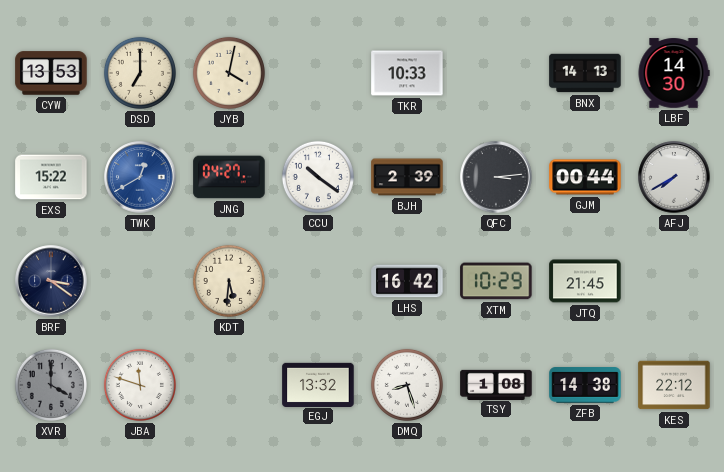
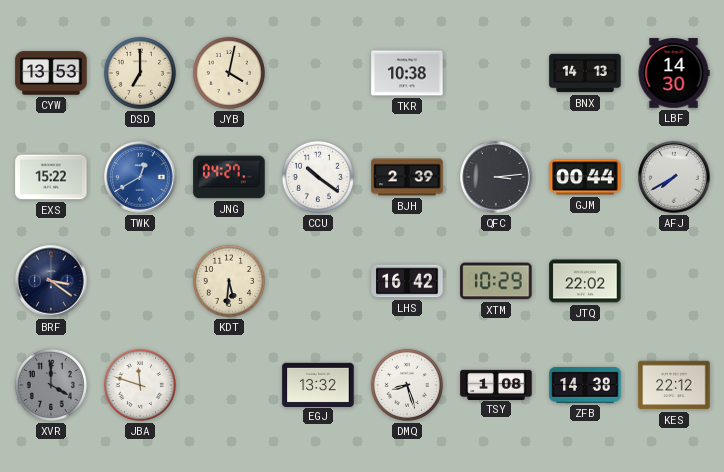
TKR: 10:33 -> 10:38
JTQ: 21:45 -> 22:02
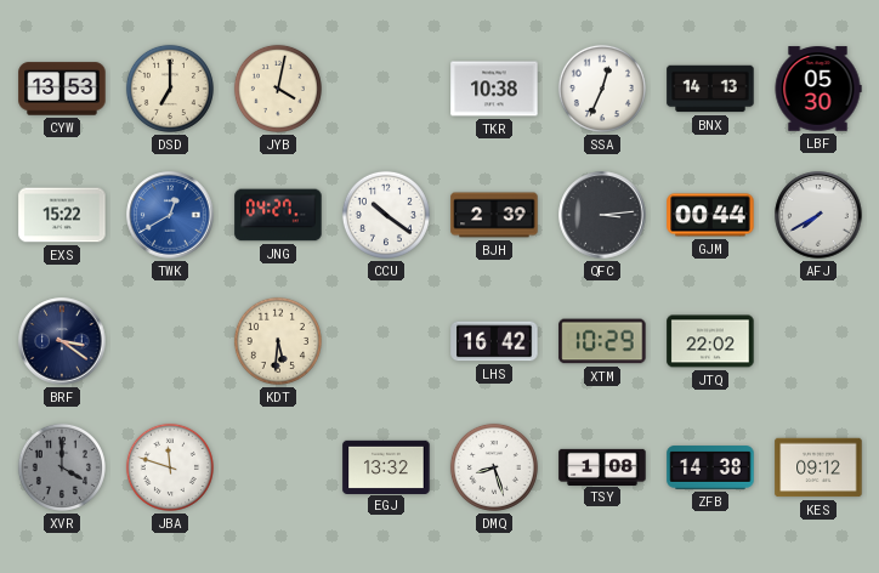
SSA: none -> 12:34
LBF: 14:30 -> 05:30
KES: 22:12 -> 09:12
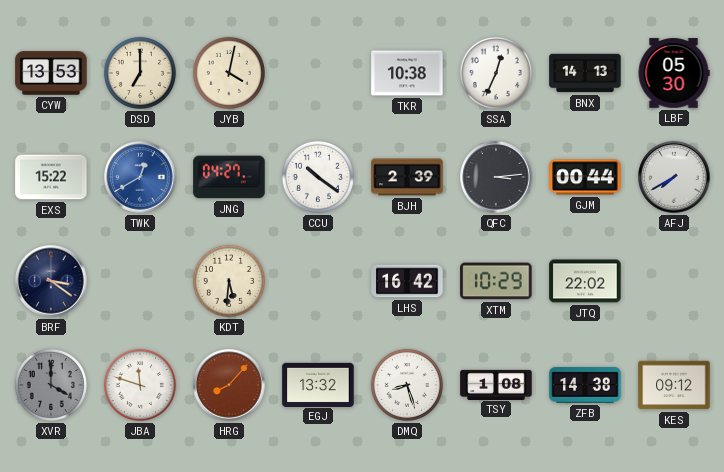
HRG: none -> 8:07
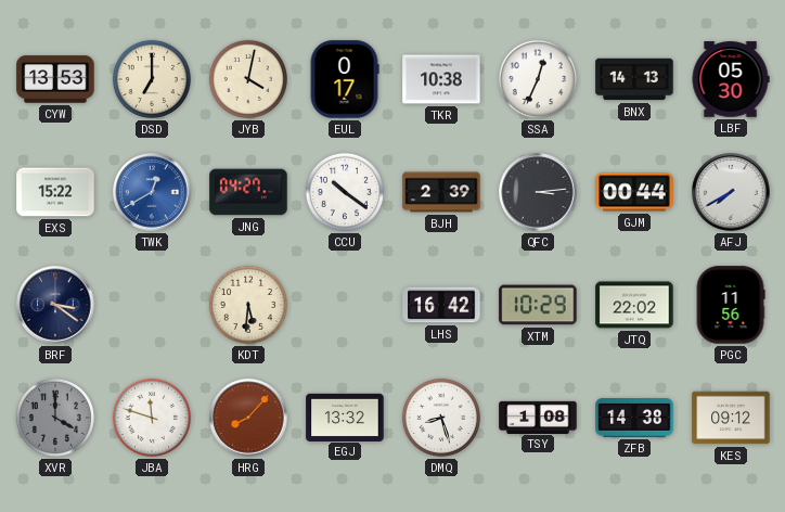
EUL: none -> 0:17
PGC: none -> 11:56
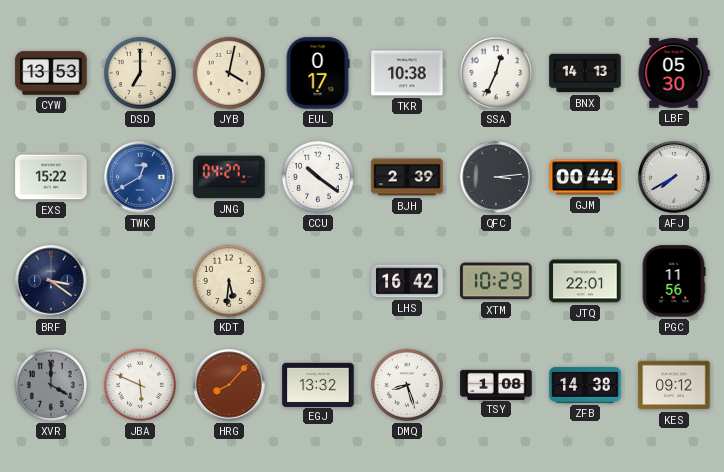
JTQ: 22:02 -> 22:01
JBA: 11:48 -> 5:49
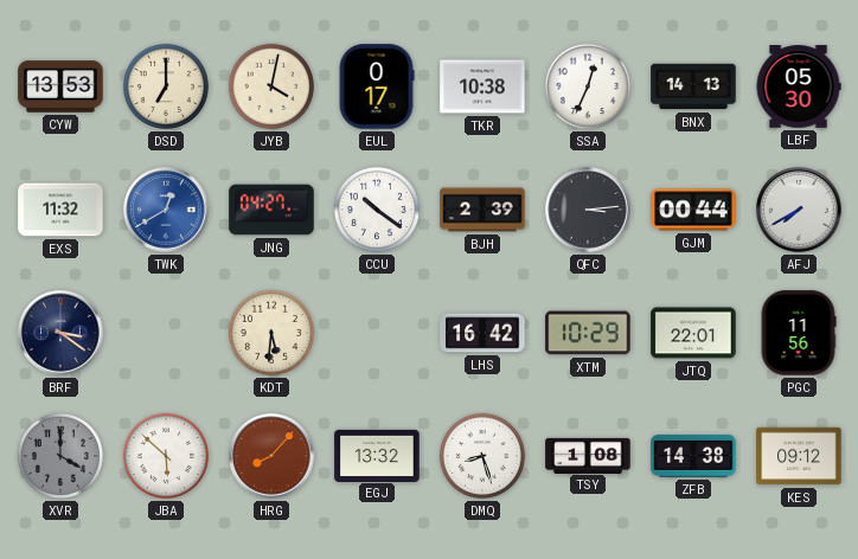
EXS: 15:22 -> 11:32
JBA: 5:49 -> 5:52
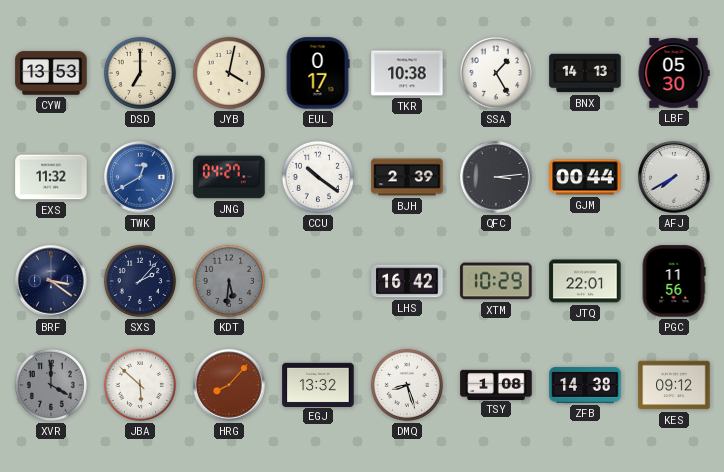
SSA: 12:34 -> 1:25
SXS: none -> 2:07
KDT dial: cream -> grey
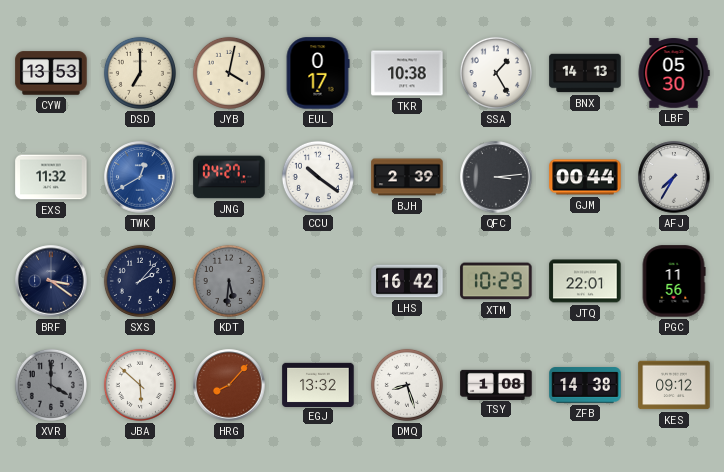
AFJ: 7:40 -> 7:35
